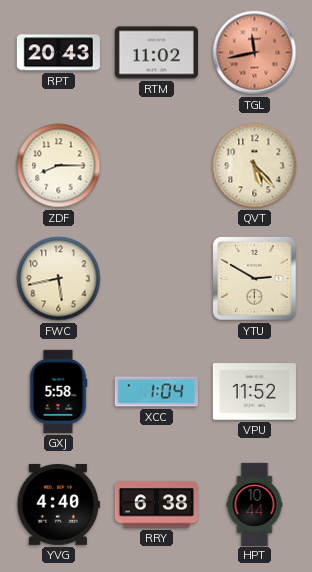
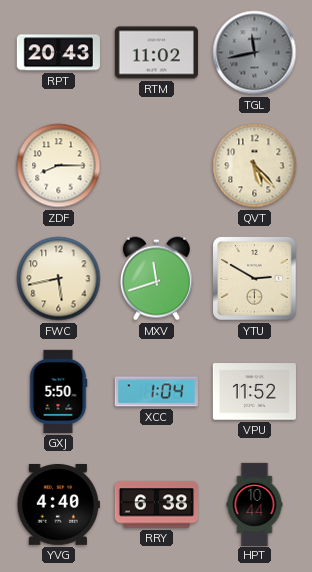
TGL dial: salmon -> grey
MXV: none -> 11:42
GXJ: 5:58 -> 5:50
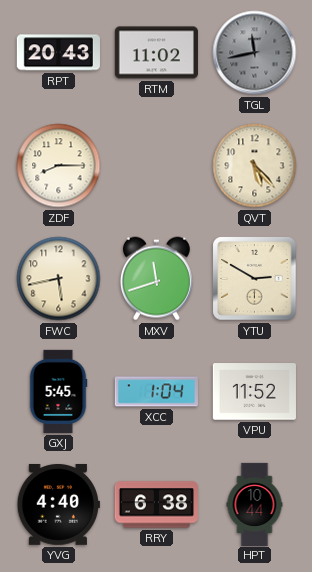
GXJ: 5:50 -> 5:45
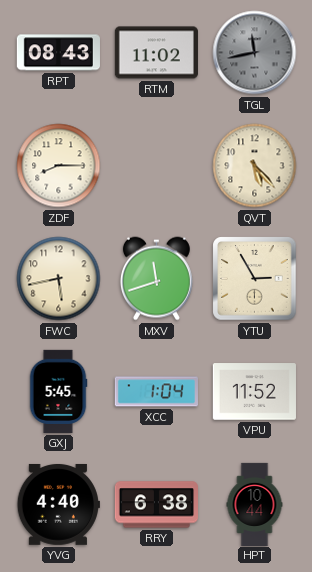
RPT: 20:43 -> 08:43
YTU: 2:50 -> 2:55
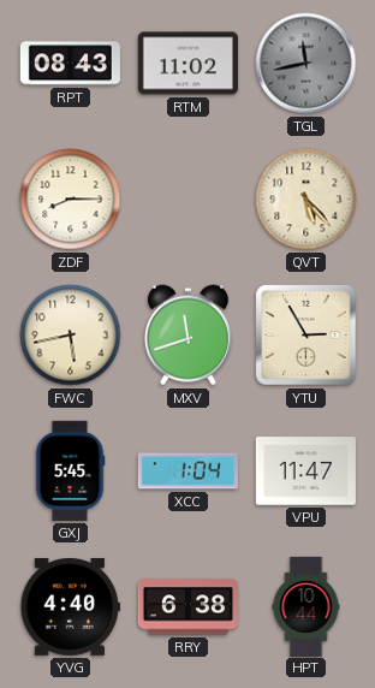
VPU: 11:52 -> 11:47
